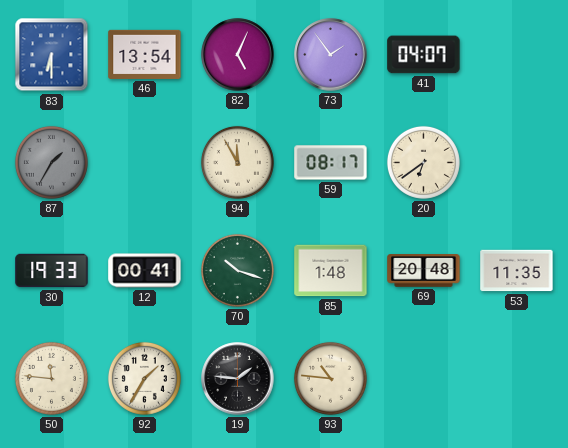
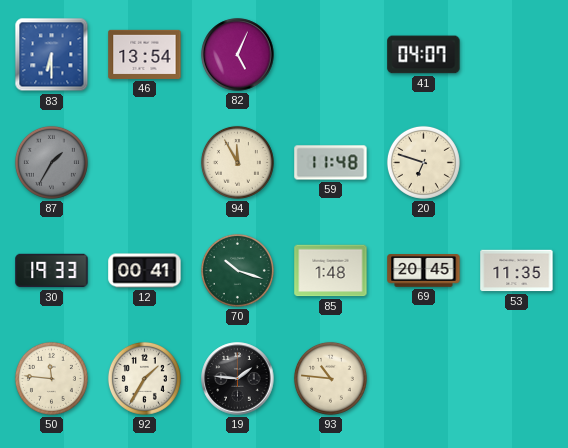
73: 1:54 -> none
59: 08:17 -> 11:48
20: 6:39 -> 6:48
69: 20:48 -> 20:45
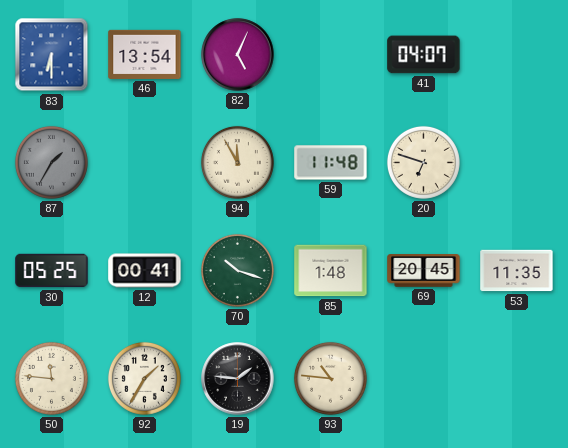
30: 19:33 -> 05:25
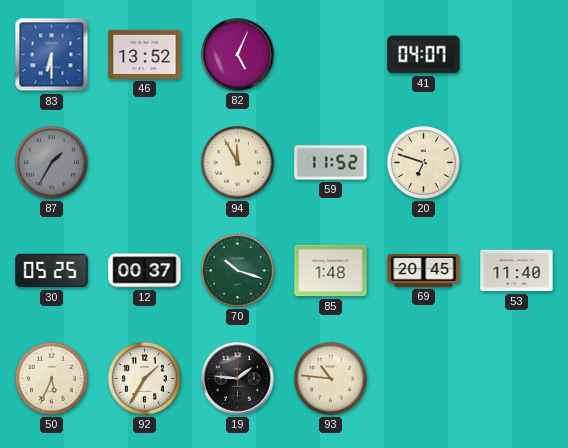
46: 13:54 -> 13:52
59: 11:48 -> 11:52
12: 00:41 -> 00:37
53: 11:35 -> 11:40
50: 11:46 -> 5:34
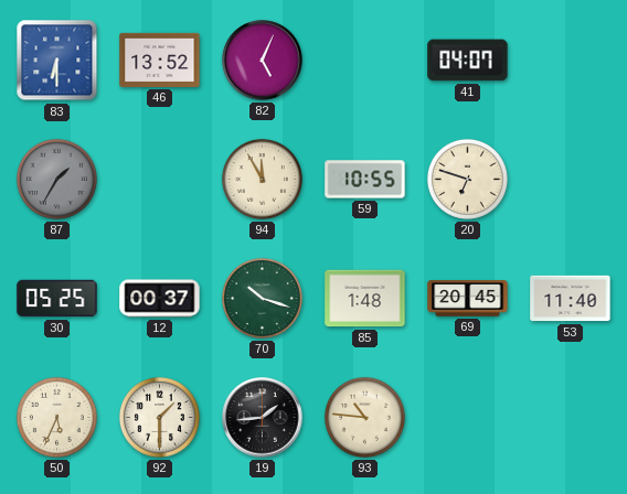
59: 11:52 -> 10:55
92: 1:35 -> 1:30
19: 1:46 -> 1:44
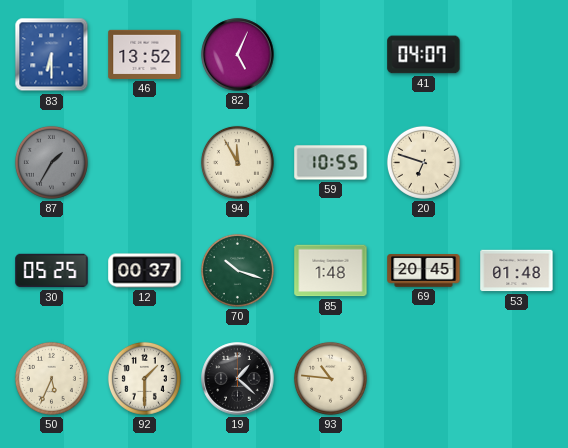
53: 11:40 -> 01:48
19: 1:44 -> 1:22
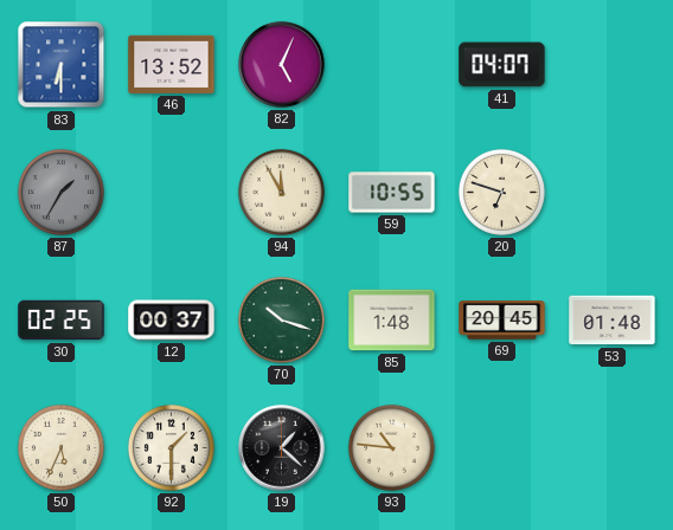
30: 05:25 -> 02:25
